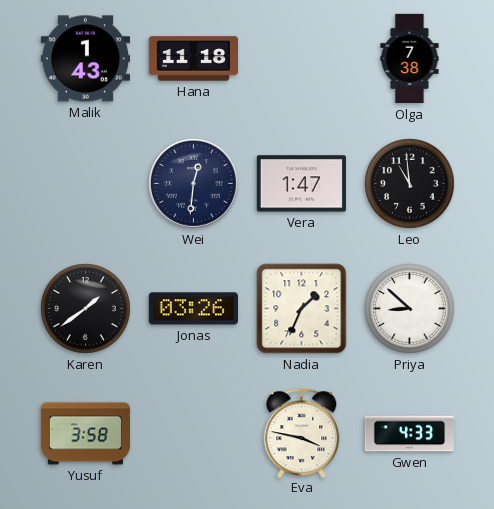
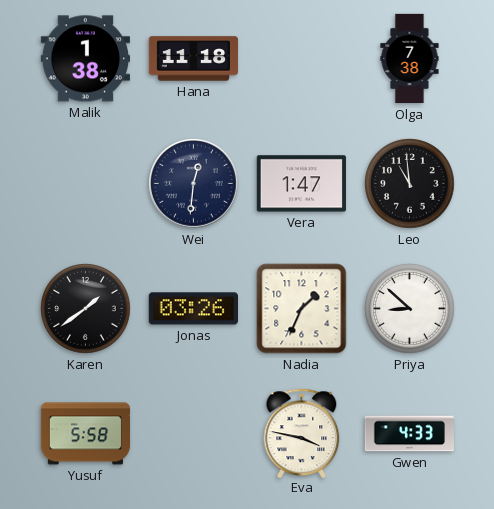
Malik: 1:43 -> 1:38
Yusuf: 3:58 -> 5:58
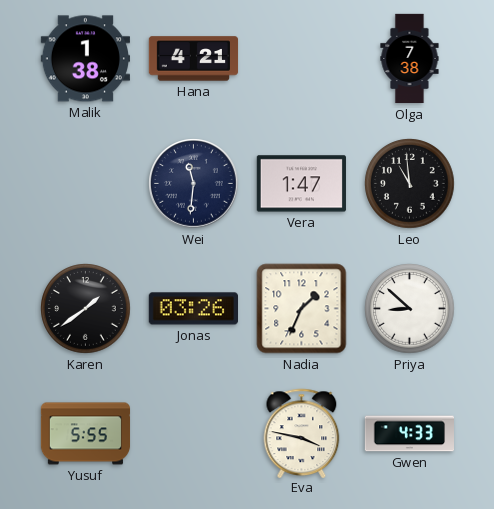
Hana: 11:18 -> 4:21
Wei: 12:31 -> 11:31
Yusuf: 5:58 -> 5:55
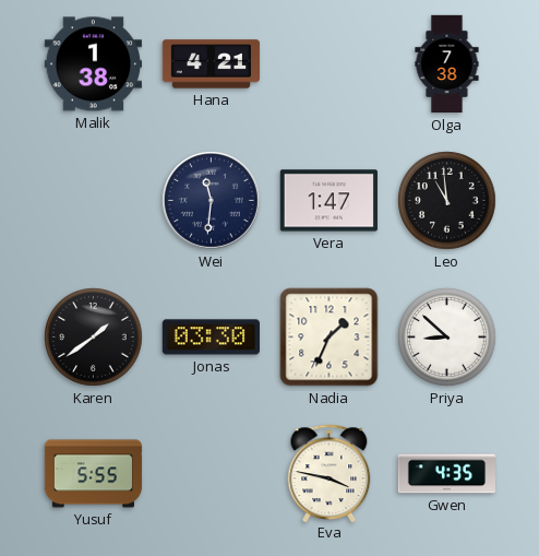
Jonas: 03:26 -> 03:30
Gwen: 4:33 -> 4:35
